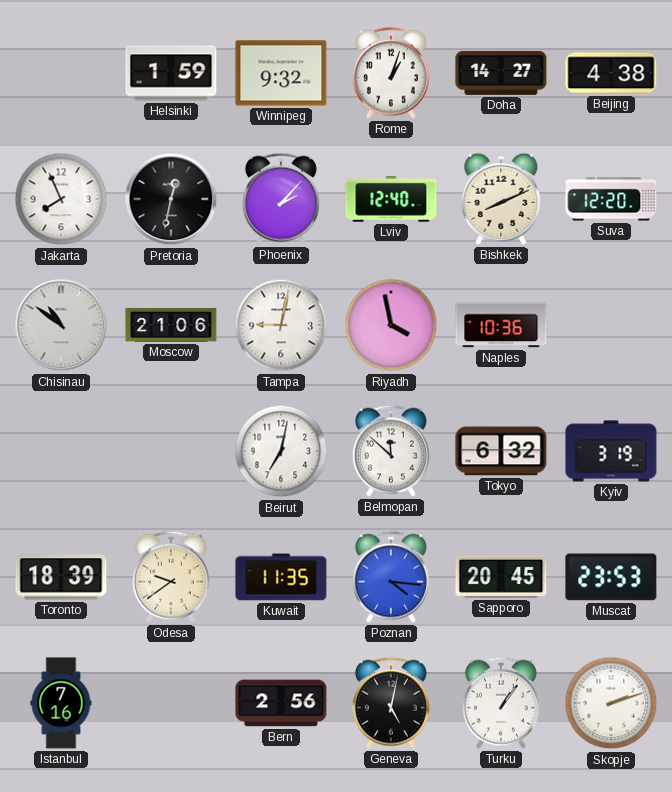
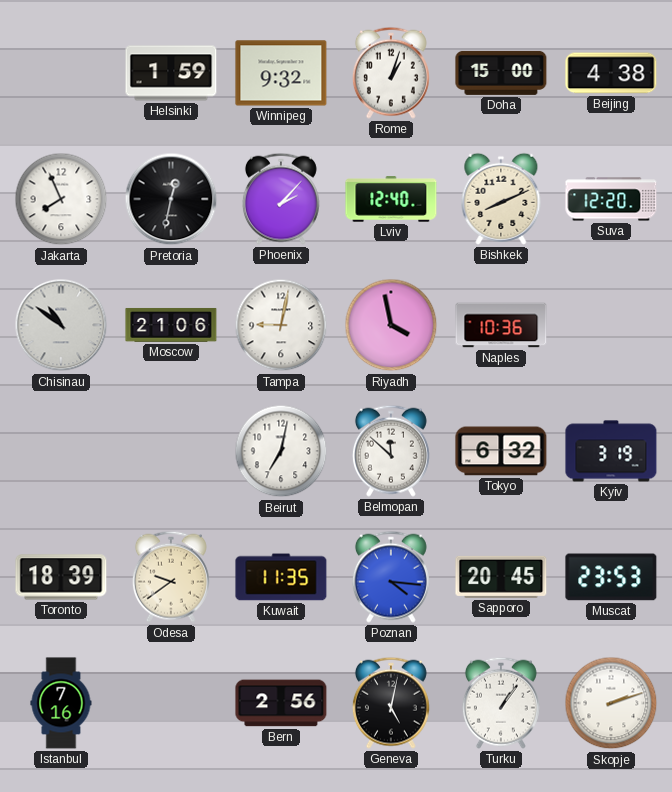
Doha: 14:27 -> 15:00
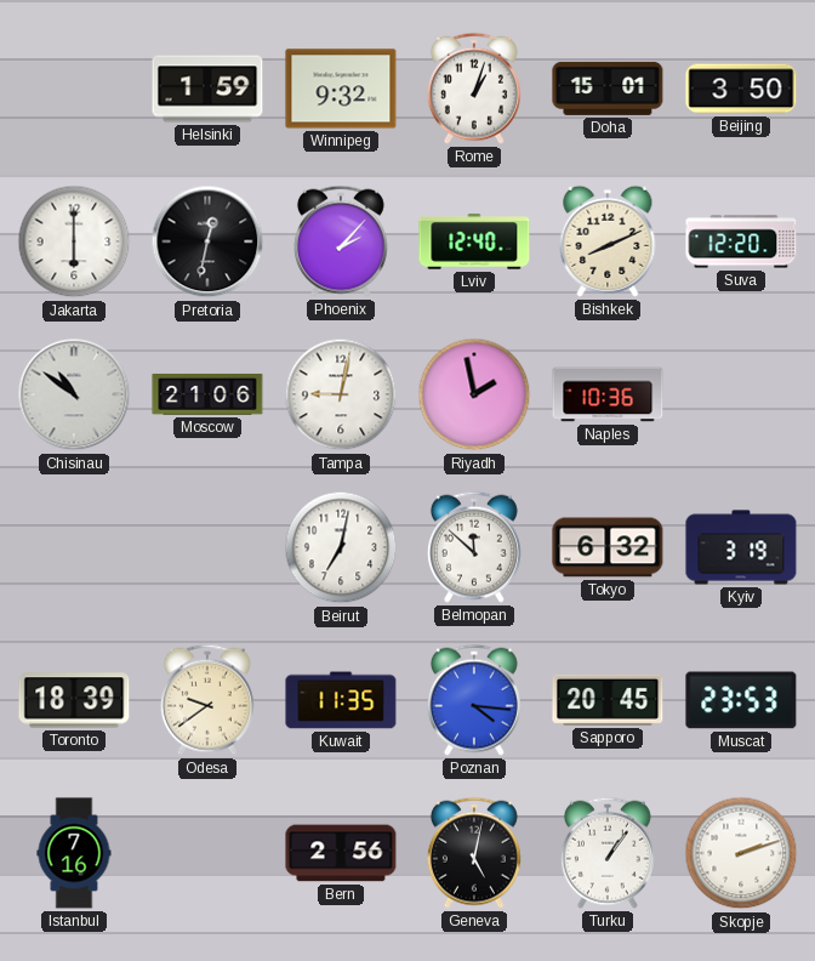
Doha: 15:00 -> 15:01
Beijing: 4:38 -> 3:50
Jakarta: 7:56 -> 6:00
Riyadh: 3:58 -> 1:58
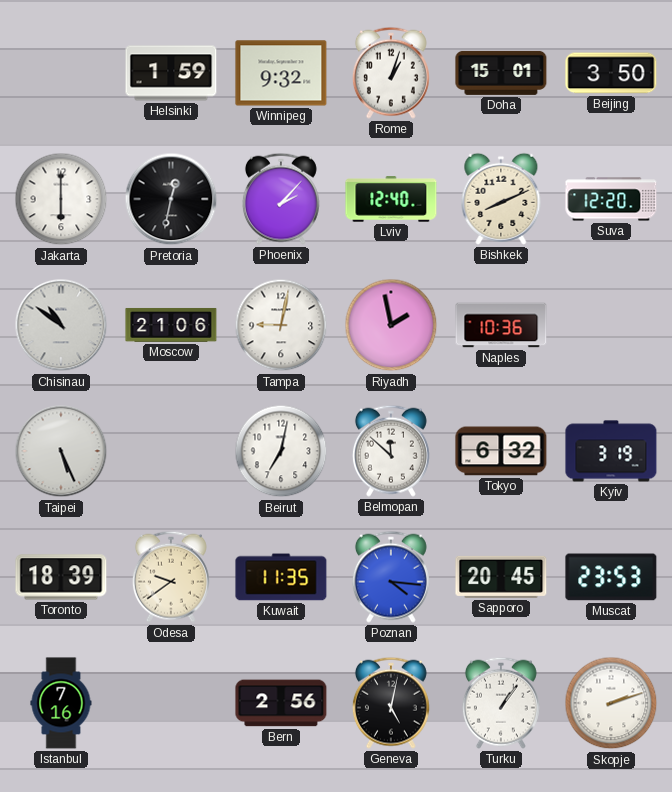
Taipei: none -> 5:26
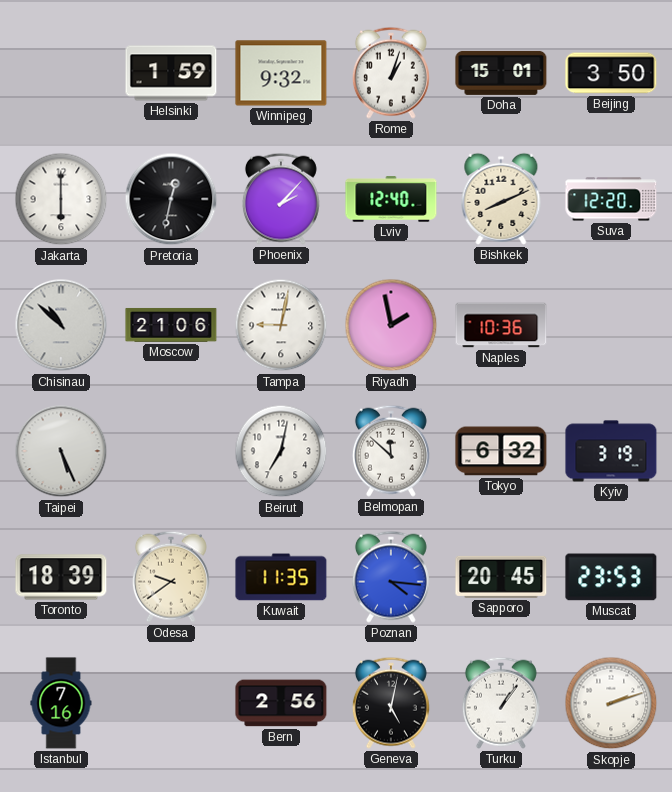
Chisinau: 10:51 -> 10:52
